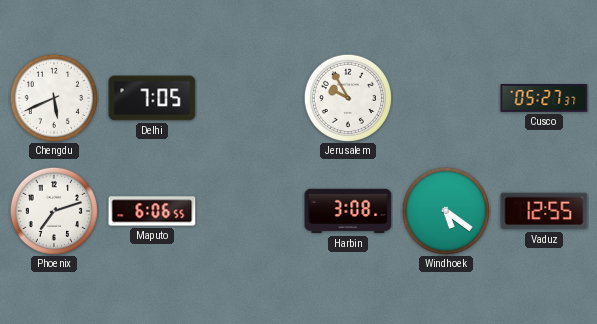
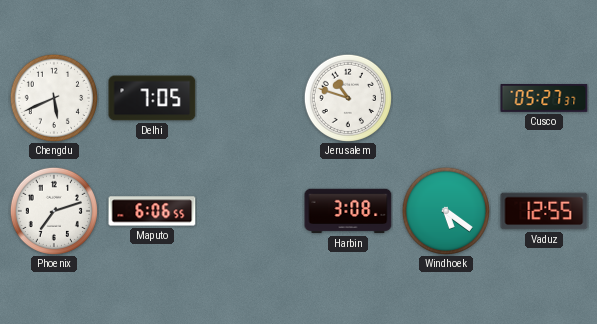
Jerusalem: 9:55 -> 10:48
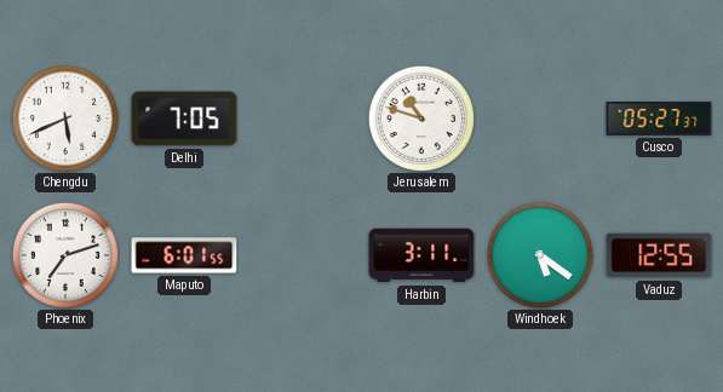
Maputo: 6:06 -> 6:01
Harbin: 3:08 -> 3:11
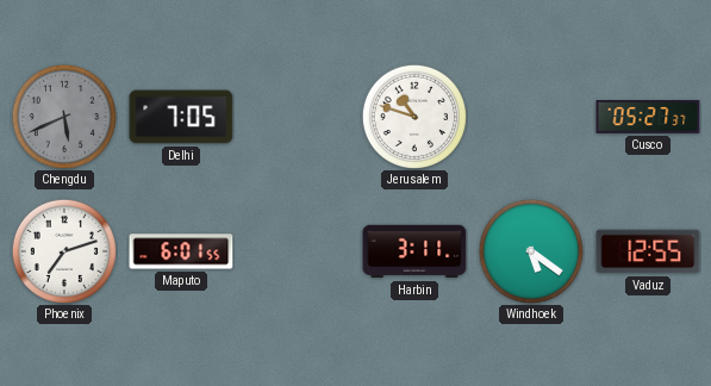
Chengdu dial: white -> grey
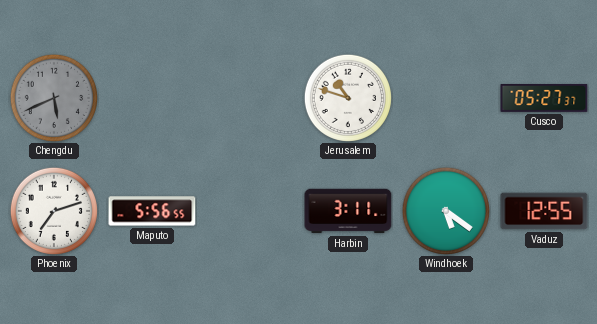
Delhi: 7:05 -> none
Maputo: 6:01 -> 5:56
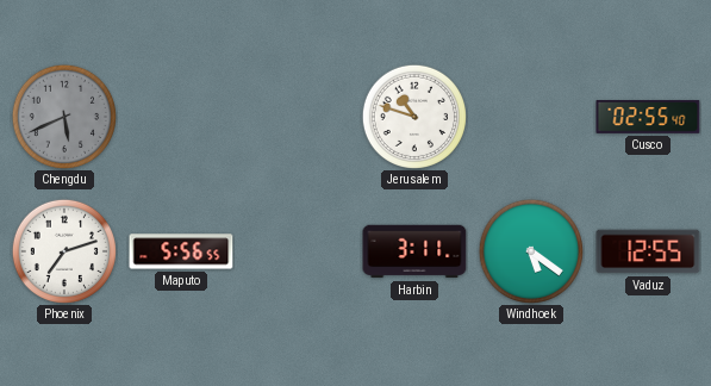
Cusco: 05:27 -> 02:55
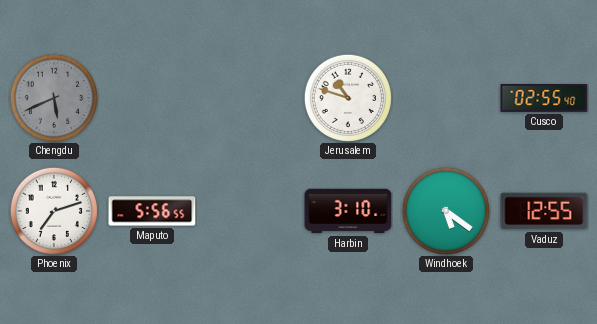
Harbin: 3:11 -> 3:10
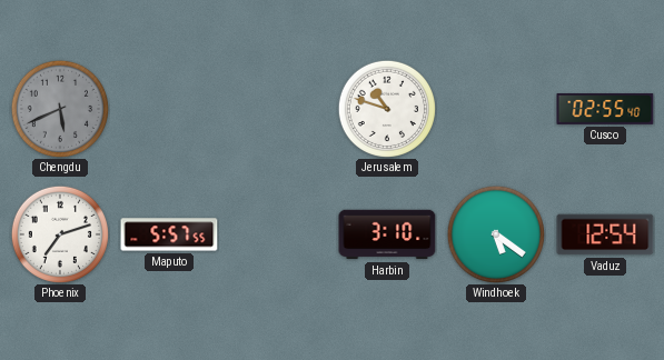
Maputo: 5:56 -> 5:57
Vaduz: 12:55 -> 12:54
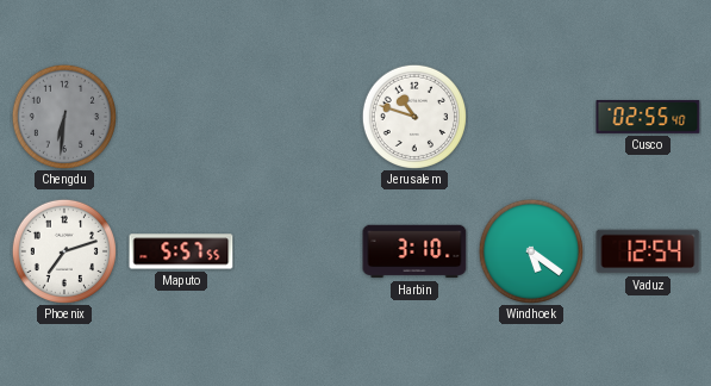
Chengdu: 5:41 -> 6:31
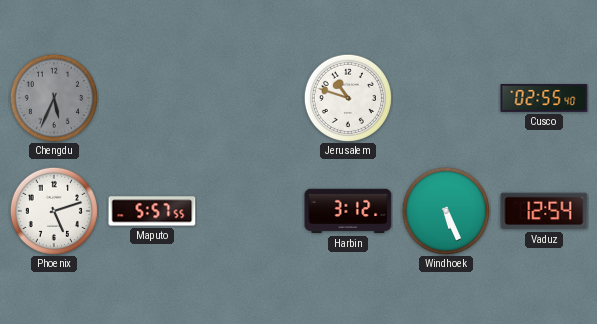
Chengdu: 6:31 -> 5:34
Phoenix: 7:12 -> 5:12
Harbin: 3:10 -> 3:12
Windhoek: 5:21 -> 5:26
